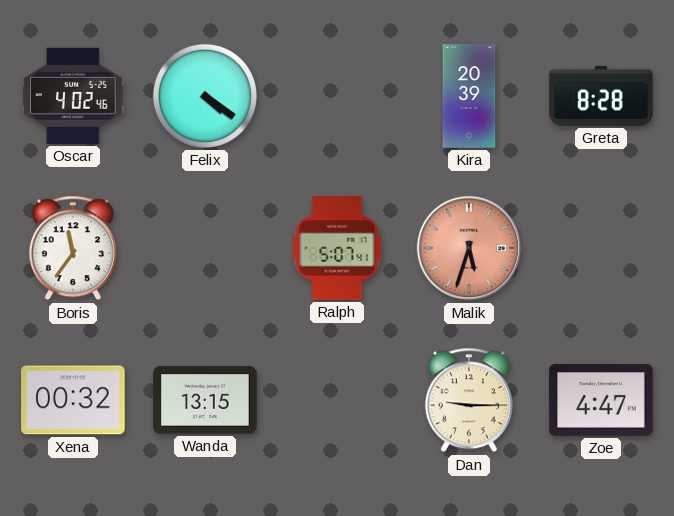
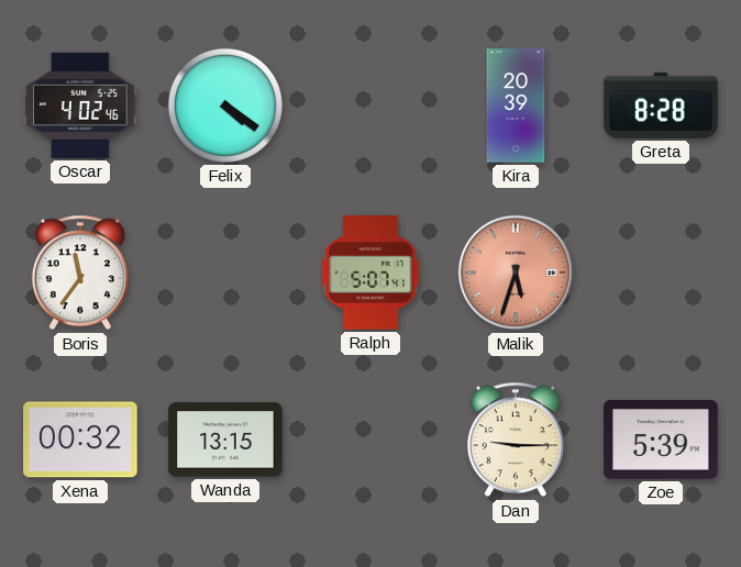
Zoe: 4:47 -> 5:39
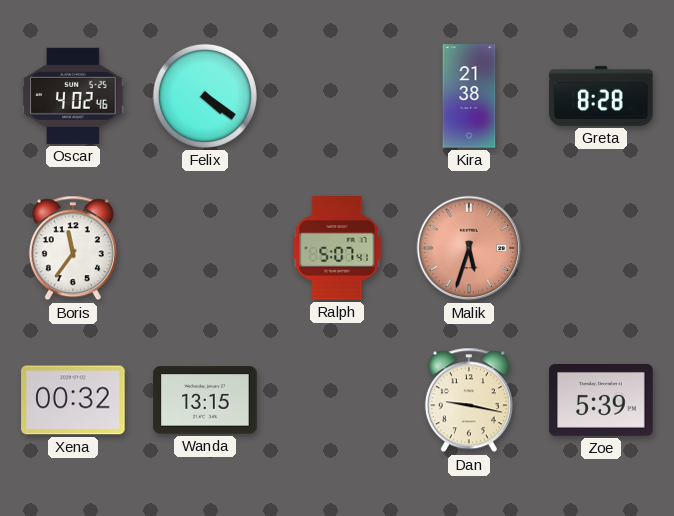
Kira: 20:39 -> 21:38
Dan: 9:15 -> 9:17
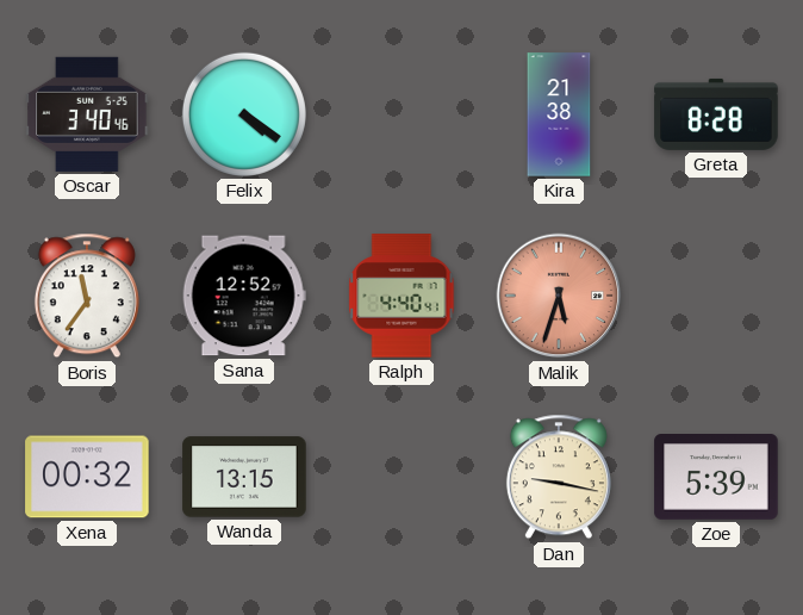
Oscar: 4:02 -> 3:40
Sana: none -> 12:52
Ralph: 5:07 -> 4:40
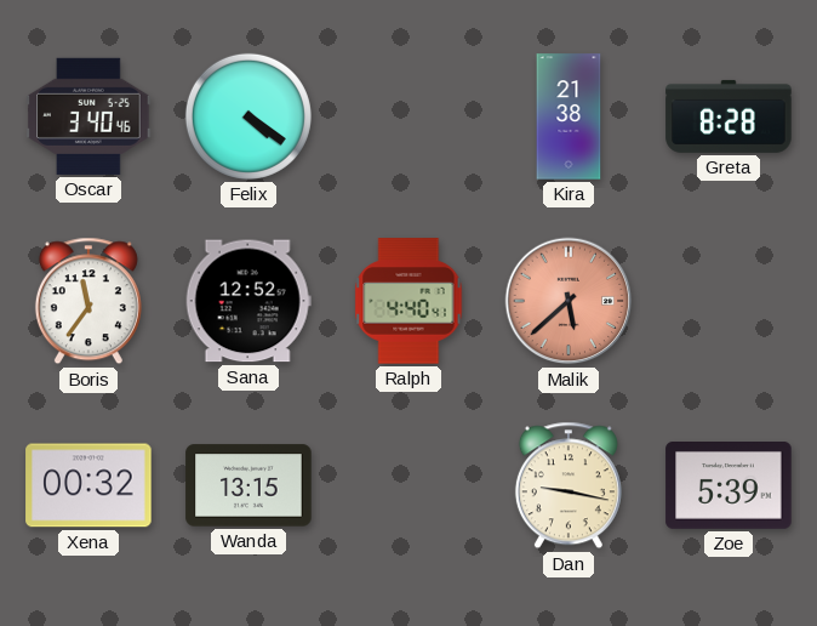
Malik: 5:33 -> 5:38
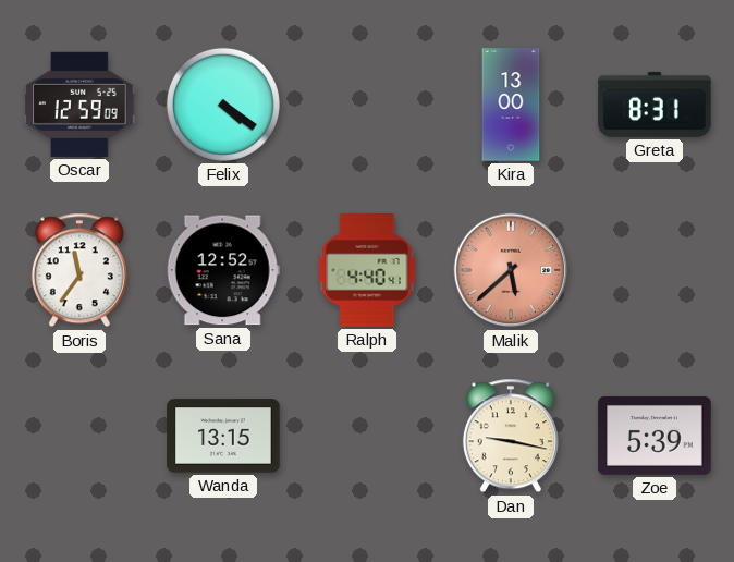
Oscar: 3:40 -> 12:59
Kira: 21:38 -> 13:00
Greta: 8:28 -> 8:31
Xena: 00:32 -> none
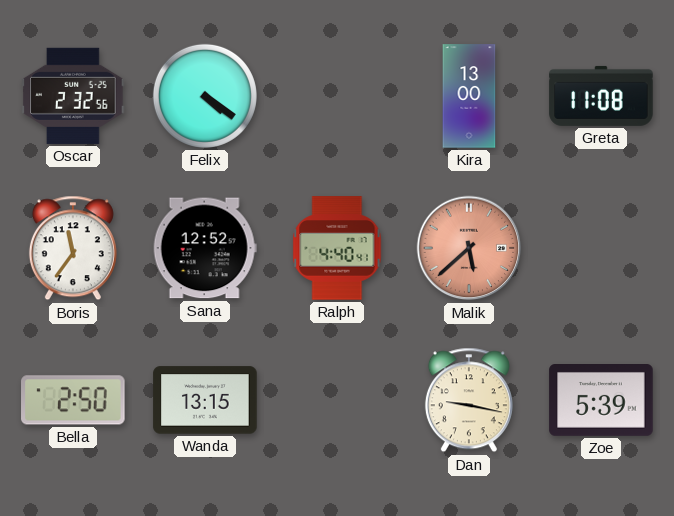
Oscar: 12:59 -> 2:32
Greta: 8:31 -> 11:08
Bella: none -> 2:50
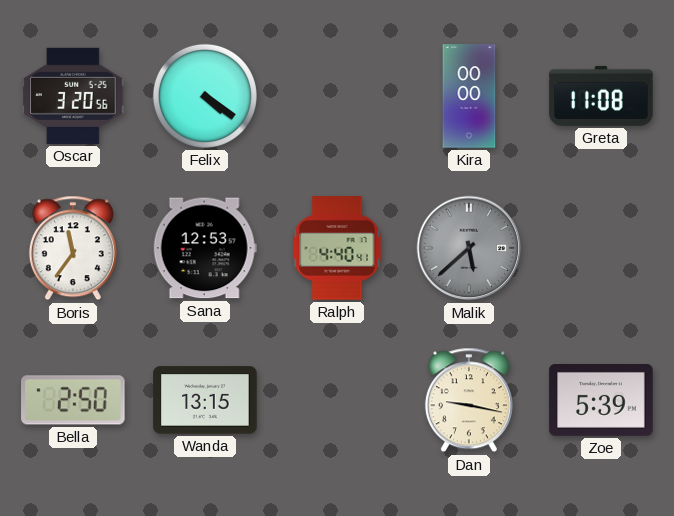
Oscar: 2:32 -> 3:20
Kira: 13:00 -> 00:00
Sana: 12:52 -> 12:53
Malik dial: salmon -> grey
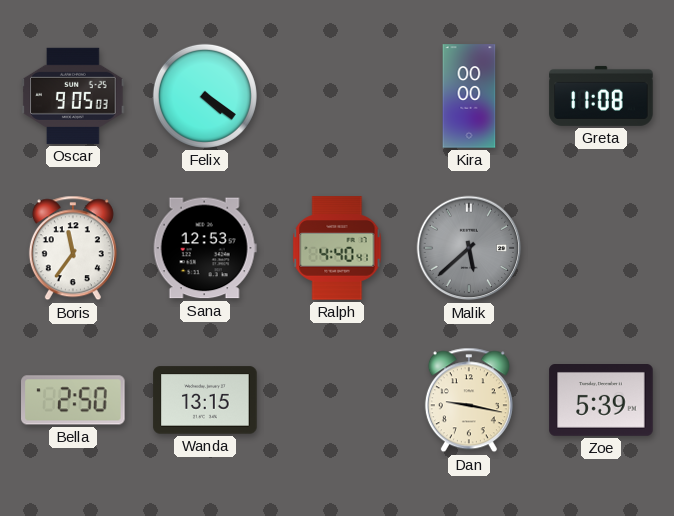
Oscar: 3:20 -> 9:05
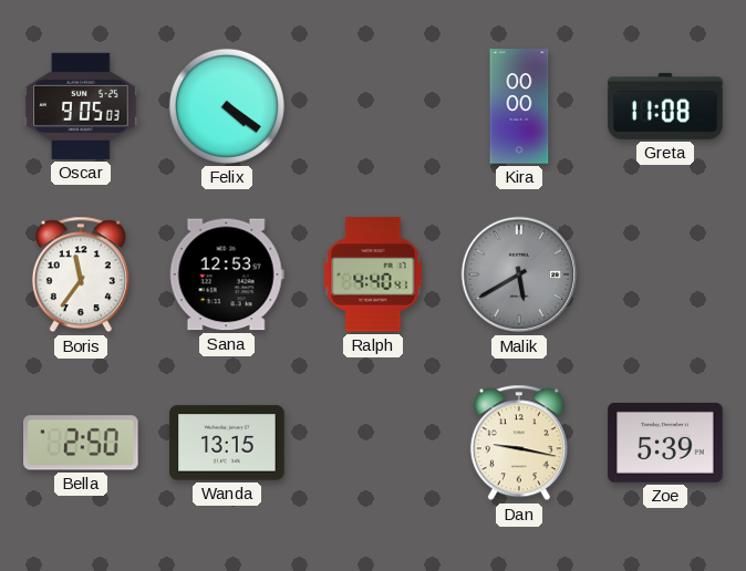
Malik: 5:38 -> 5:40
